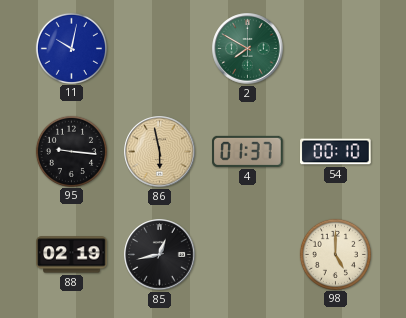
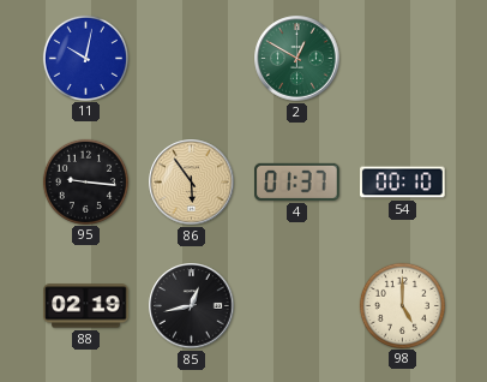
2: 7:50 -> 12:50
86: 5:58 -> 5:54
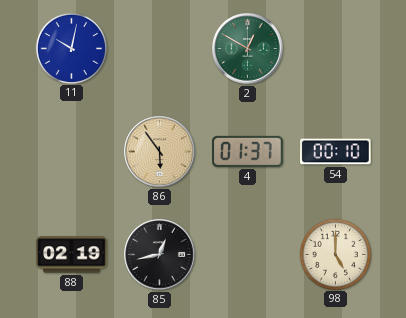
95: 9:16 -> none
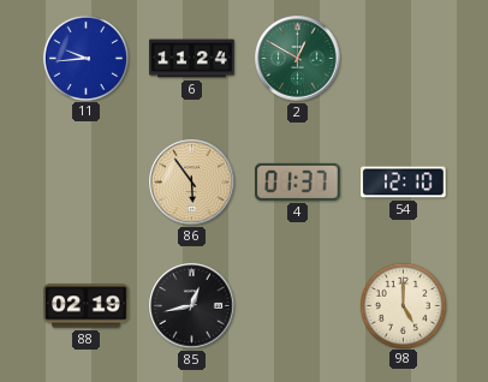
11: 10:02 -> 9:44
6: none -> 11:24
54: 00:10 -> 12:10
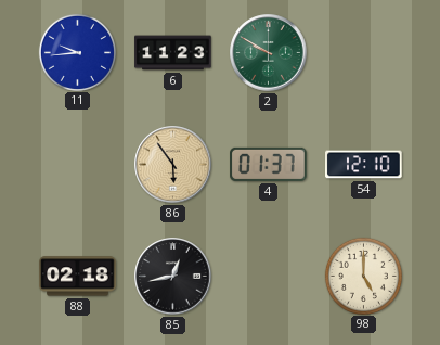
6: 11:24 -> 11:23
2: 12:50 -> 9:50
88: 02:19 -> 02:18
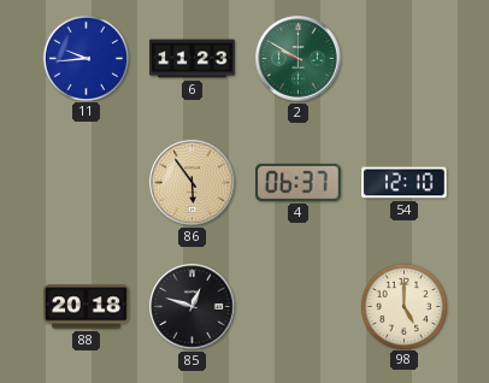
4: 01:37 -> 06:37
88: 02:18 -> 20:18
85: 12:43 -> 12:48
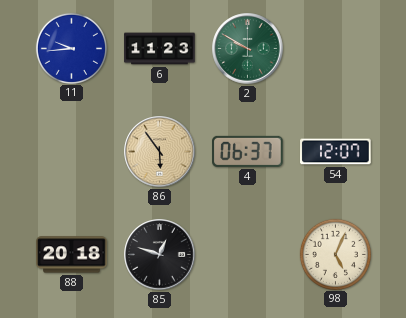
54: 12:10 -> 12:07
98: 5:00 -> 5:04
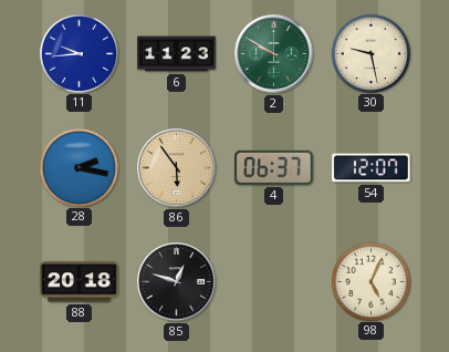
30: none -> 9:28
28: none -> 2:17
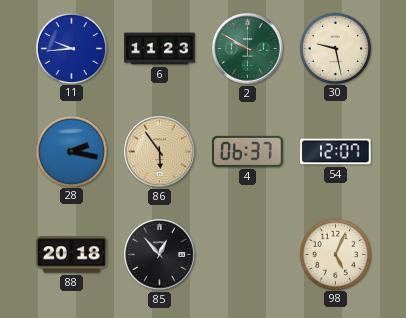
85: 12:48 -> 12:53
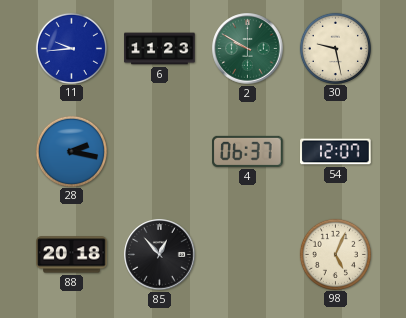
86: 5:54 -> none
